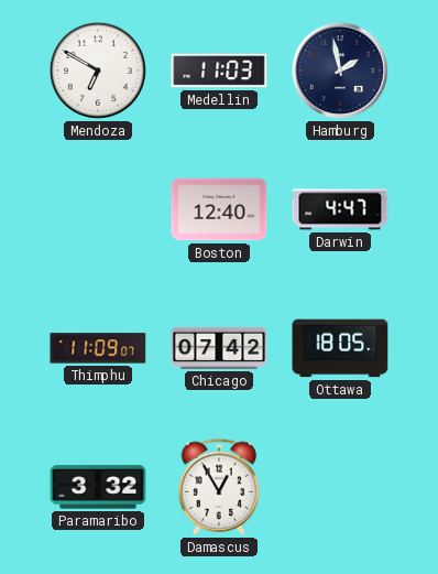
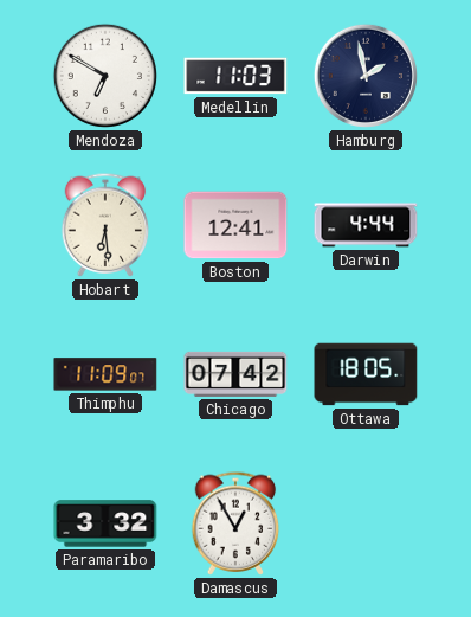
Hobart: none -> 6:29
Boston: 12:40 -> 12:41
Darwin: 4:47 -> 4:44
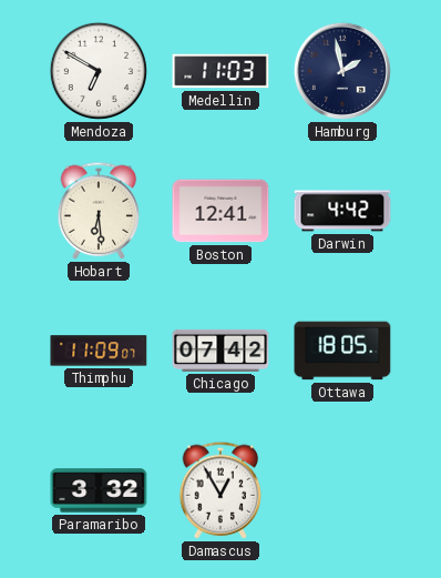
Darwin: 4:44 -> 4:42
